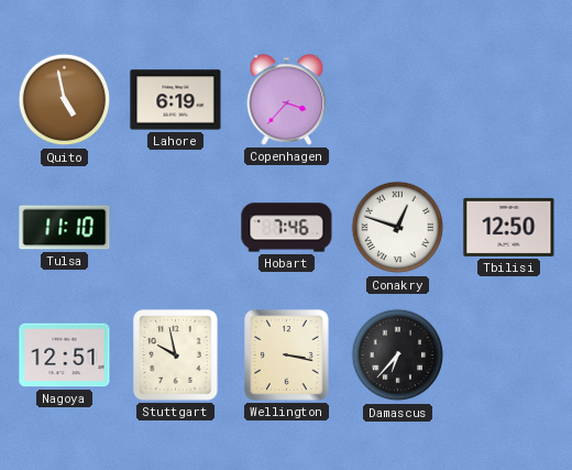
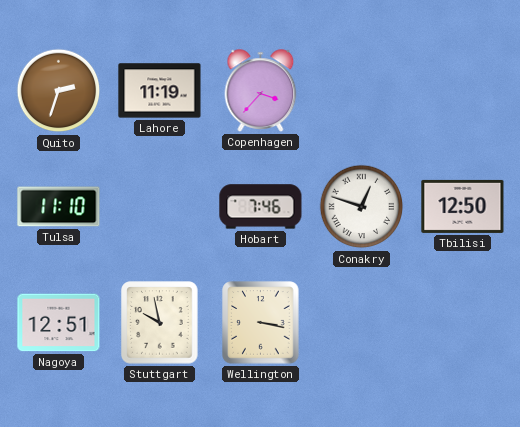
Quito: 4:58 -> 2:33
Lahore: 6:19 -> 11:19
Damascus: 6:37 -> none
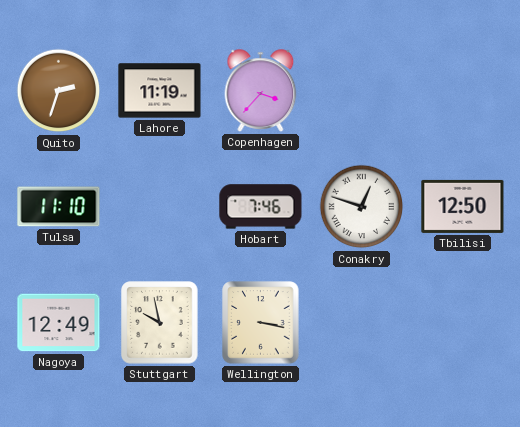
Nagoya: 12:51 -> 12:49
